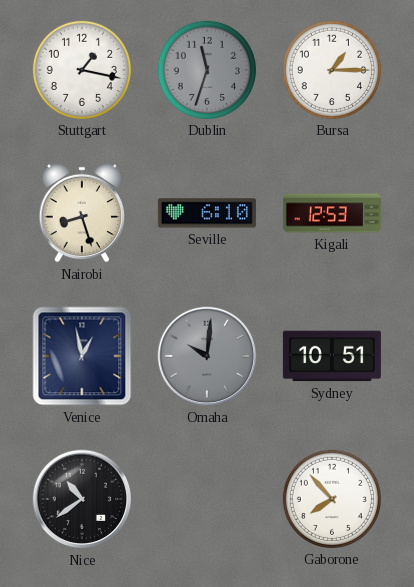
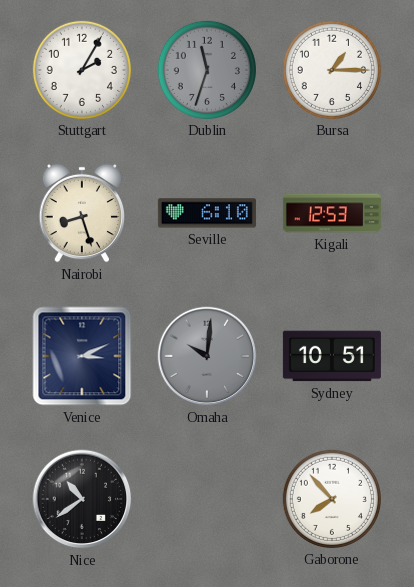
Stuttgart: 1:17 -> 2:05
Venice: 12:58 -> 3:11
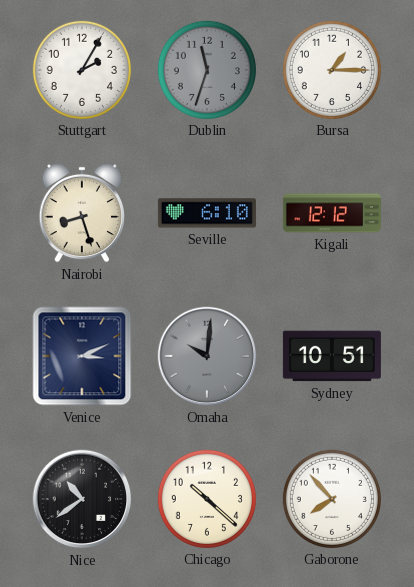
Kigali: 12:53 -> 12:12
Chicago: none -> 10:22
